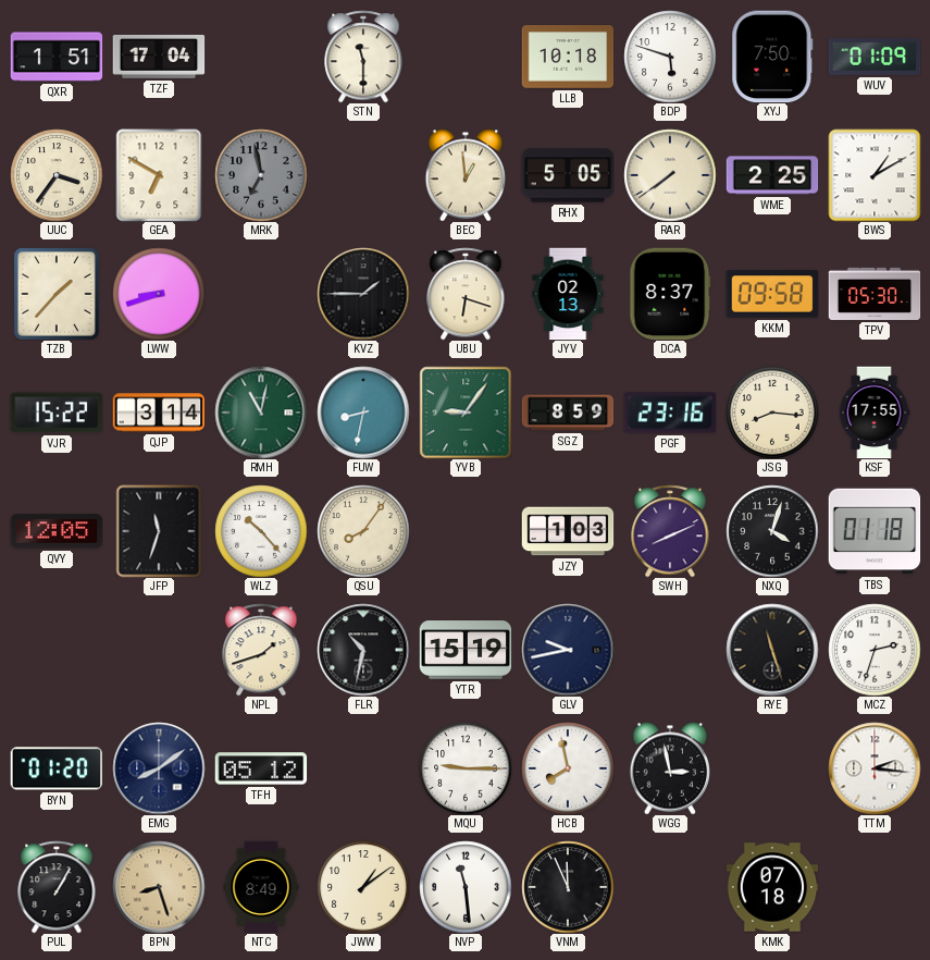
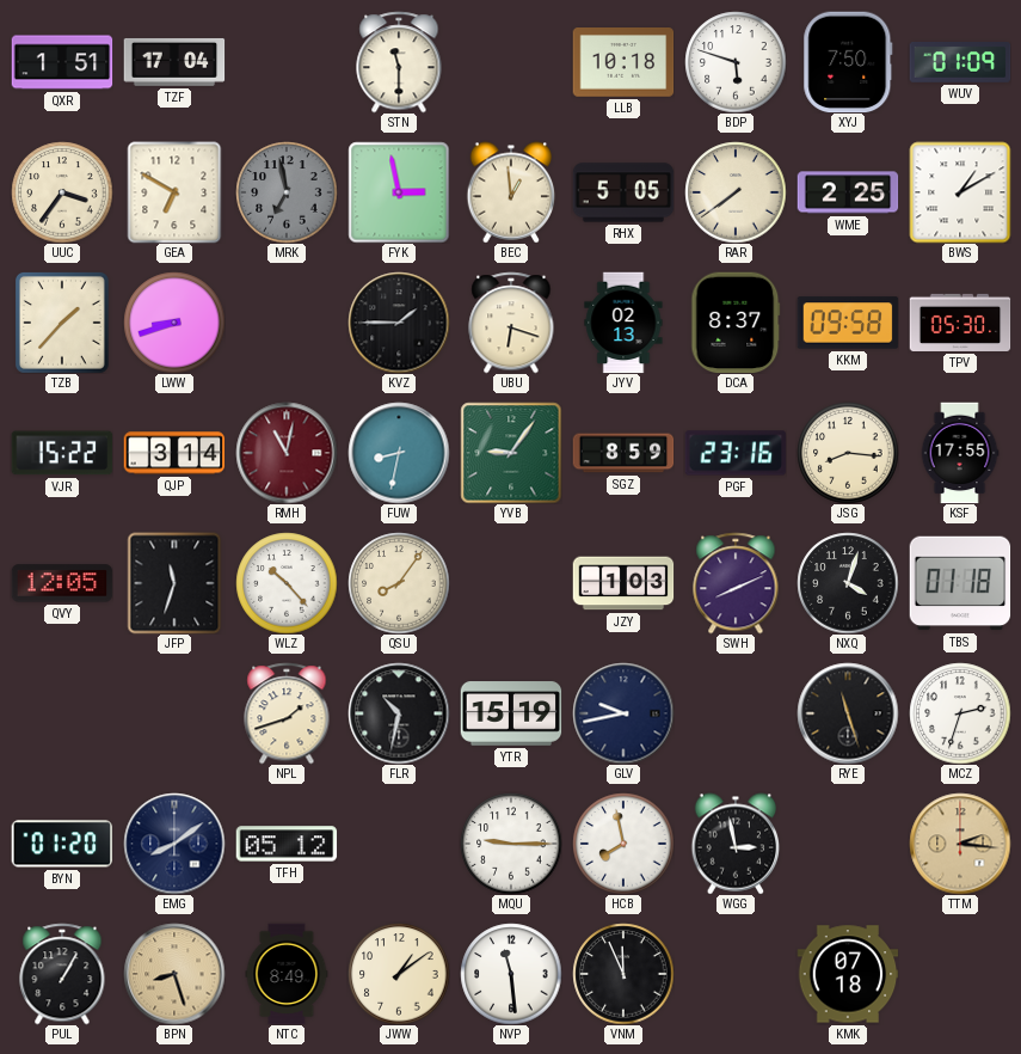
FYK: none -> 2:58
RMH dial: green -> burgundy
TTM dial: white -> champagne
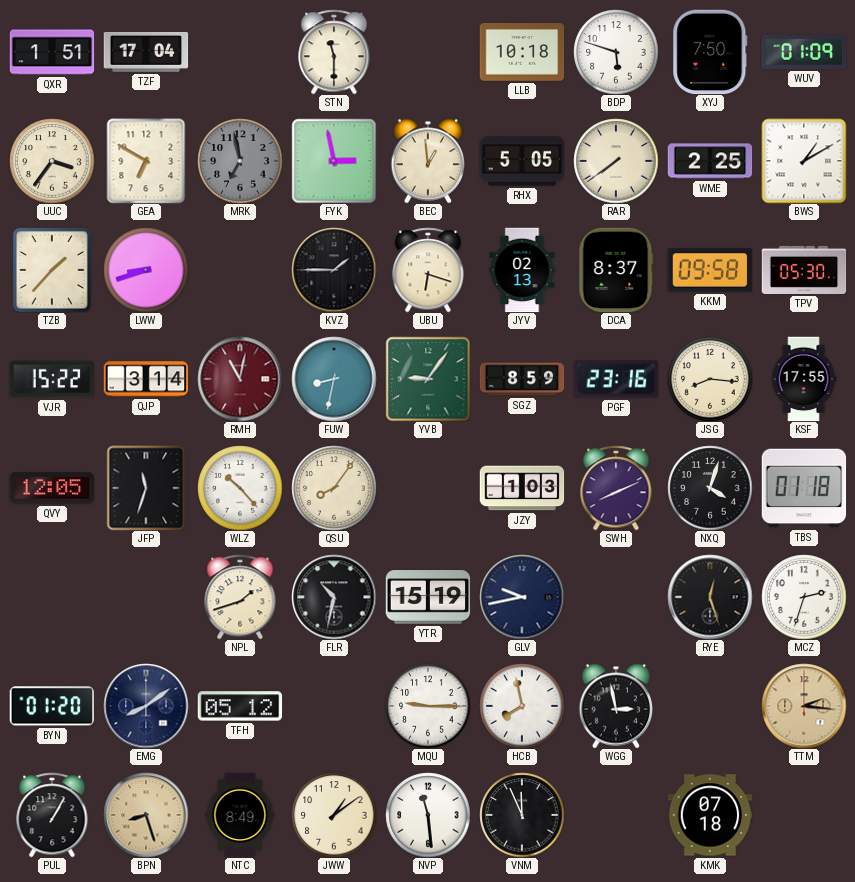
RYE: 11:27 -> 12:27
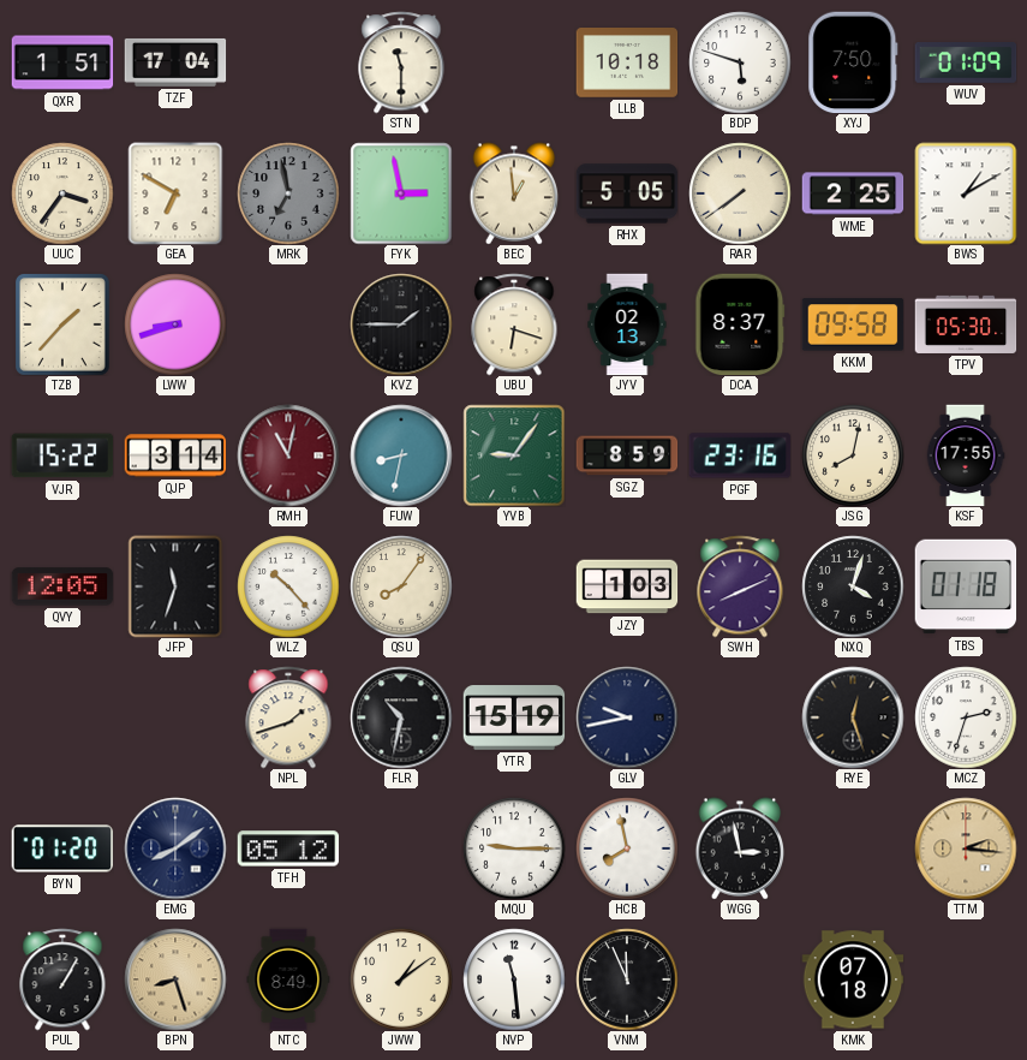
JSG: 8:16 -> 8:02
